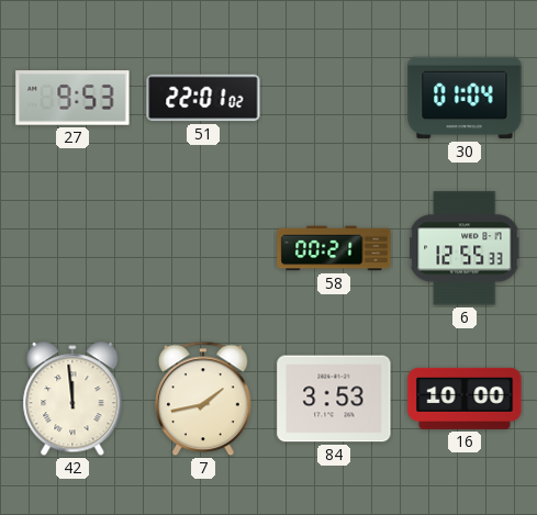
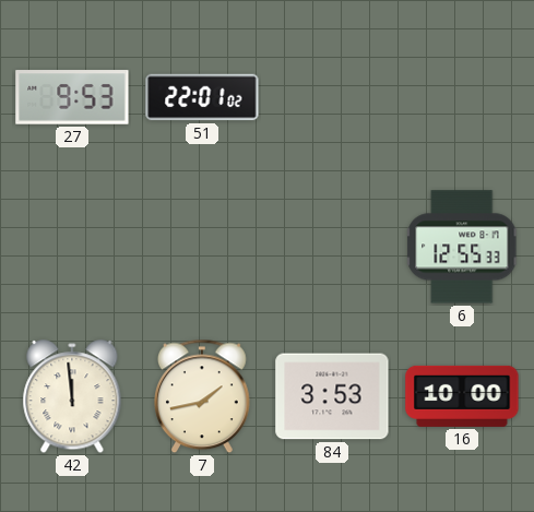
30: 01:04 -> none
58: 00:21 -> none
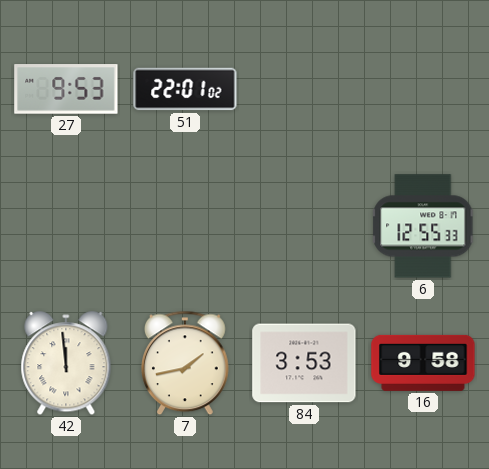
16: 10:00 -> 9:58
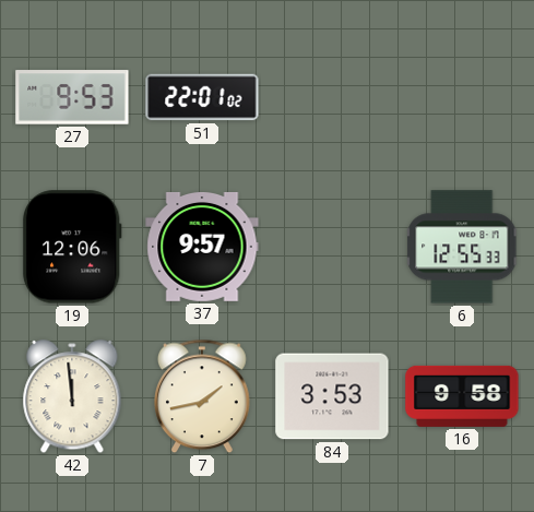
19: none -> 12:06
37: none -> 9:57
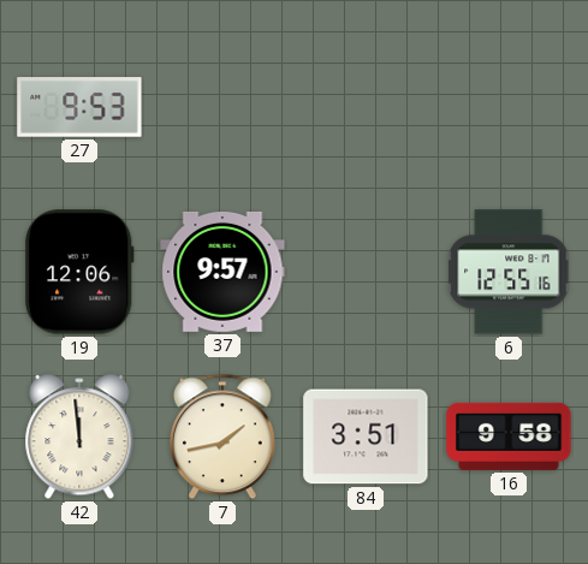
51: 22:01 -> none
6: 12:55:33 -> 12:55:16
84: 3:53 -> 3:51
